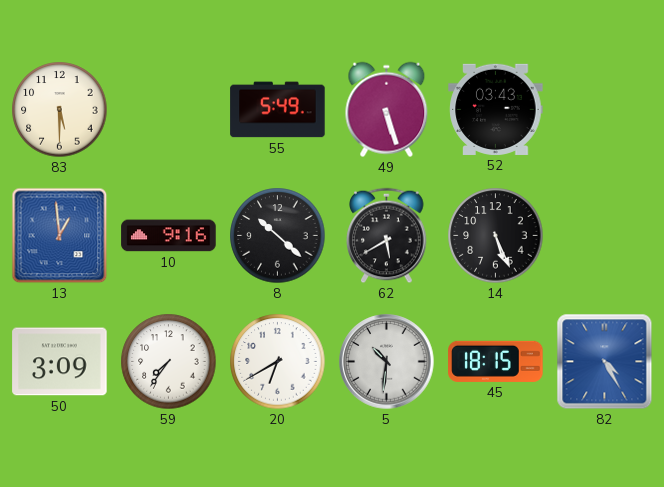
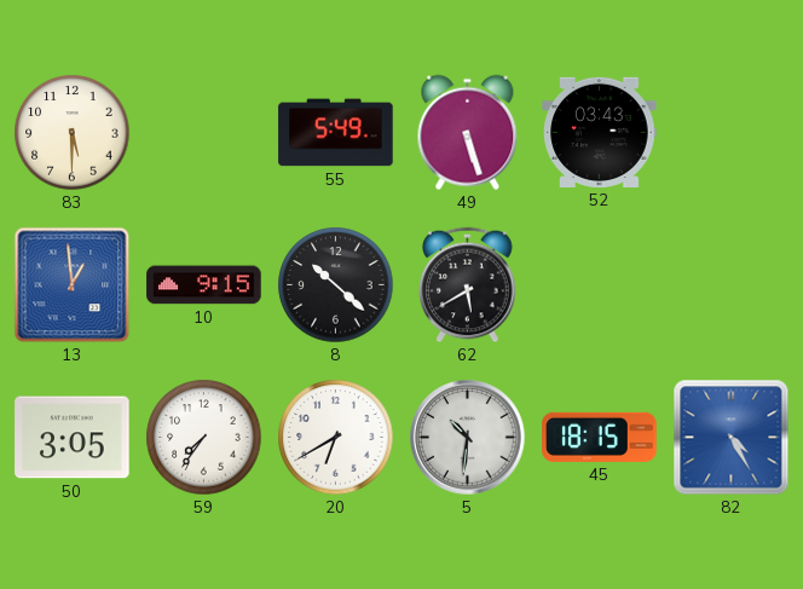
10: 9:16 -> 9:15
14: 5:26 -> none
50: 3:09 -> 3:05
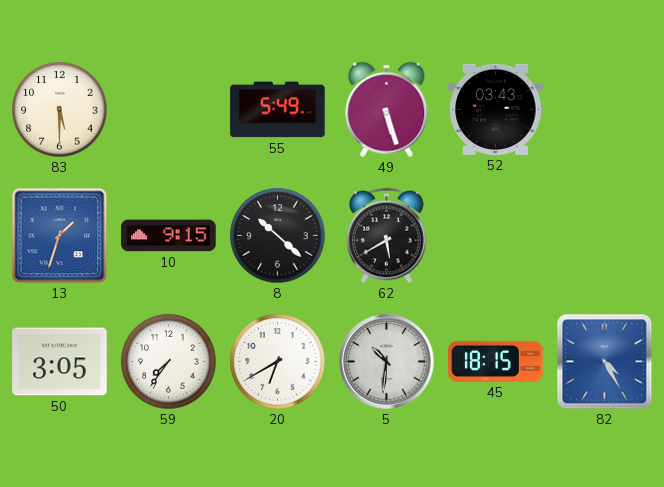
13: 12:59 -> 1:33
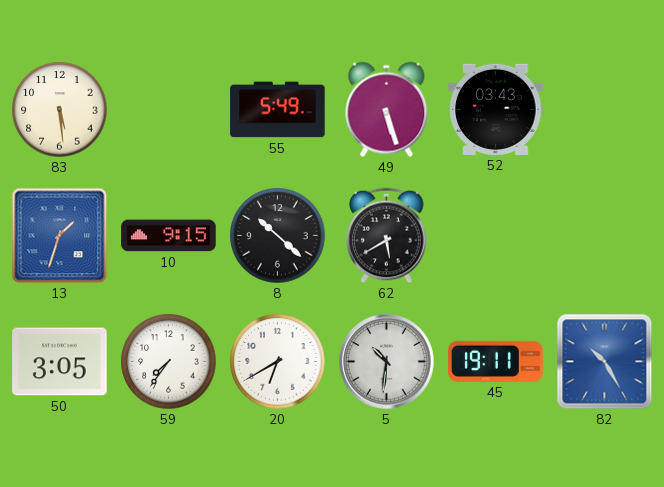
83: 5:30 -> 5:29
45: 18:15 -> 19:11
82: 4:25 -> 10:25
